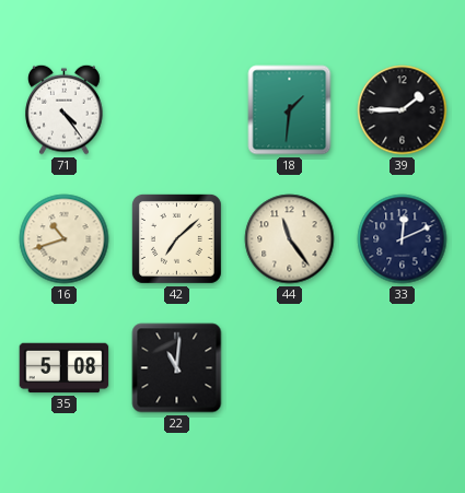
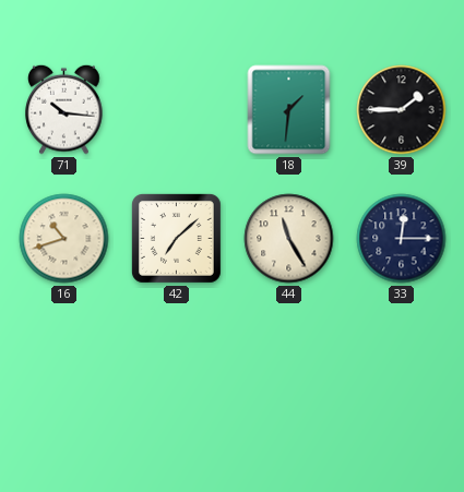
71: 4:24 -> 10:16
44: 11:24 -> 11:25
33: 12:11 -> 12:15
35: 5:08 -> none
22: 11:01 -> none
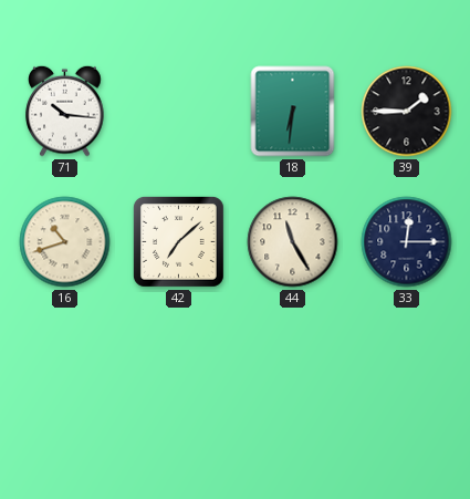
18: 1:31 -> 6:31
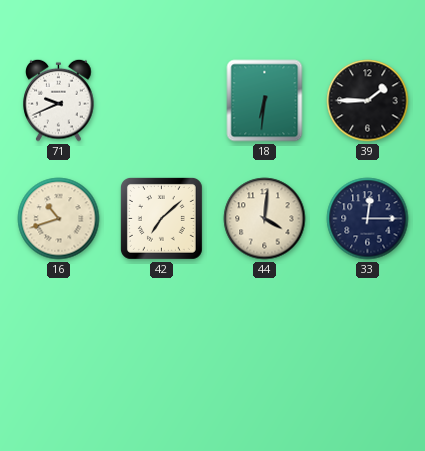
71: 10:16 -> 9:41
44: 11:25 -> 4:01
